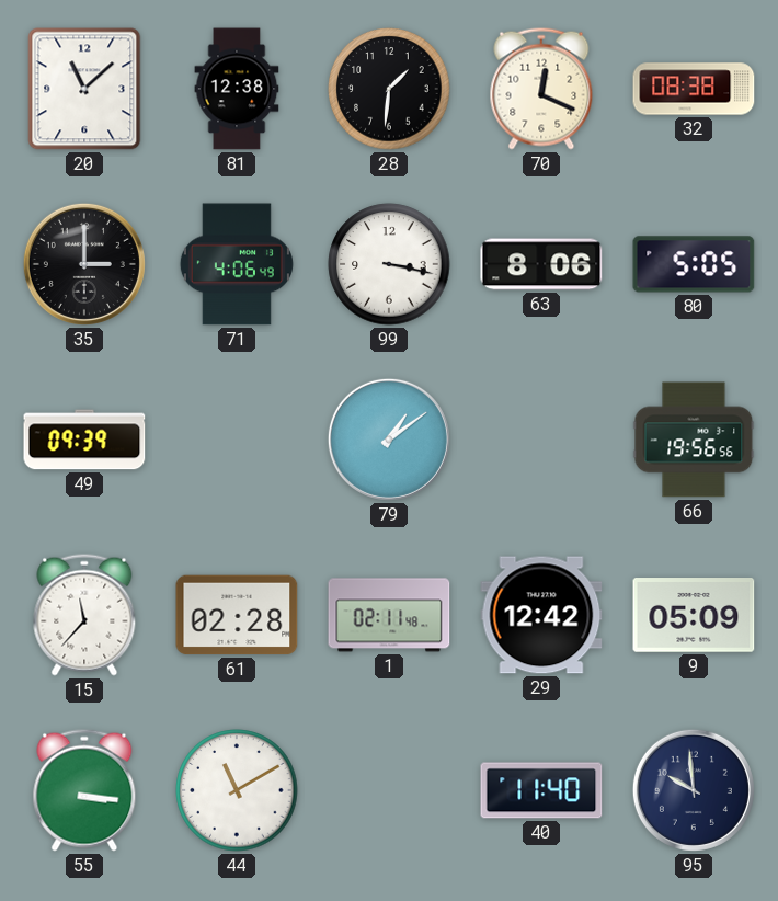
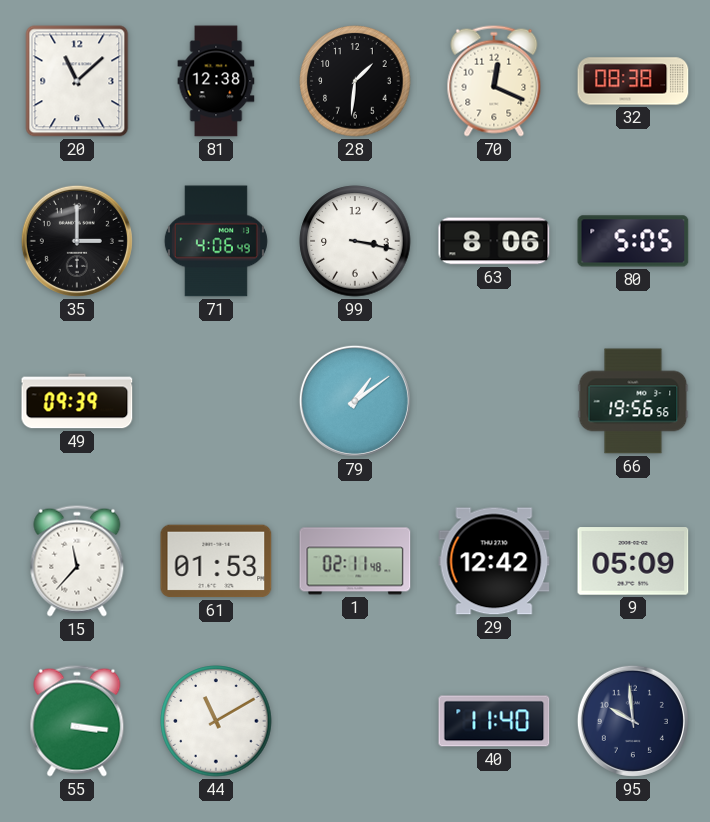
61: 02:28 -> 01:53
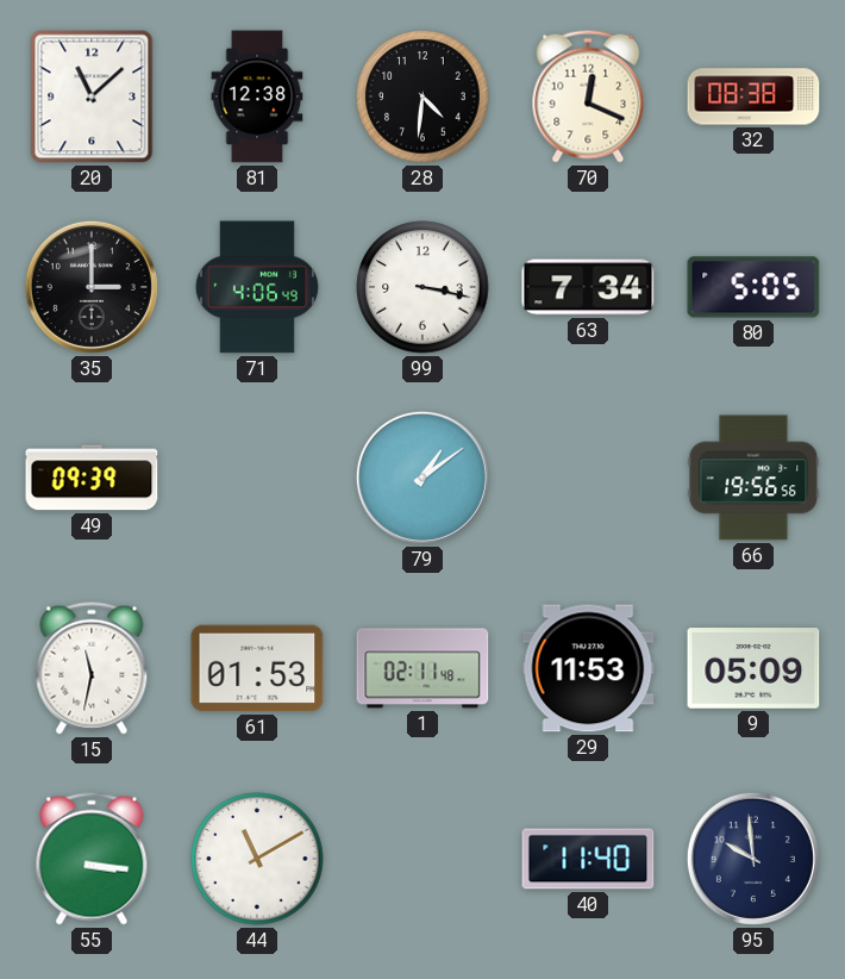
28: 1:31 -> 4:31
63: 8:06 -> 7:34
15: 11:37 -> 11:32
29: 12:42 -> 11:53
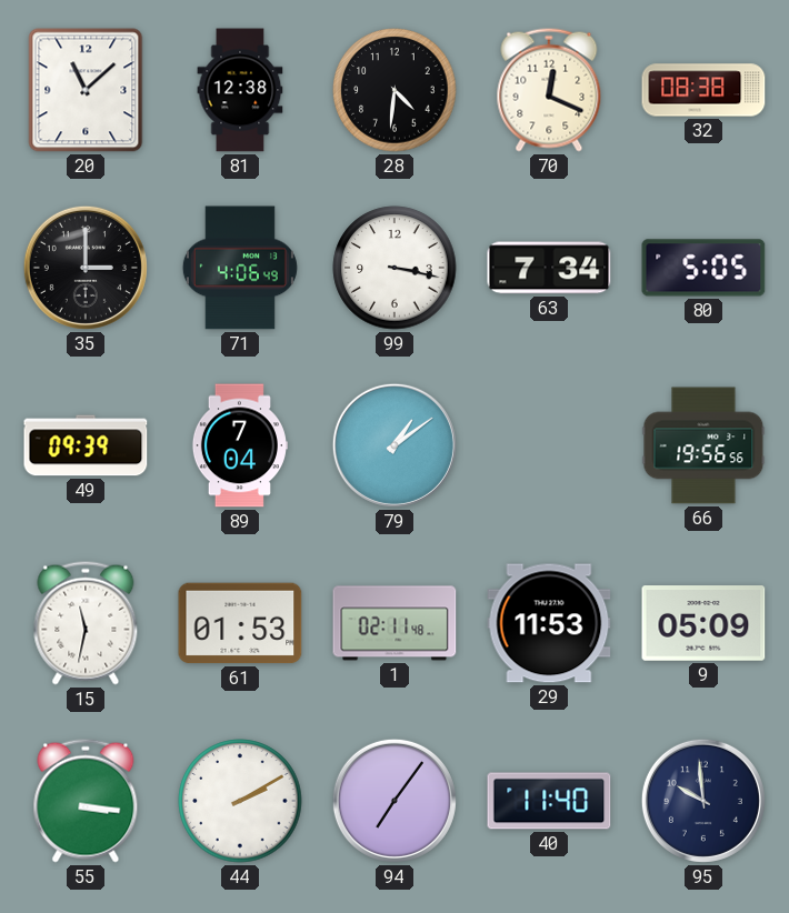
89: none -> 7:04
44: 11:10 -> 2:10
94: none -> 7:06
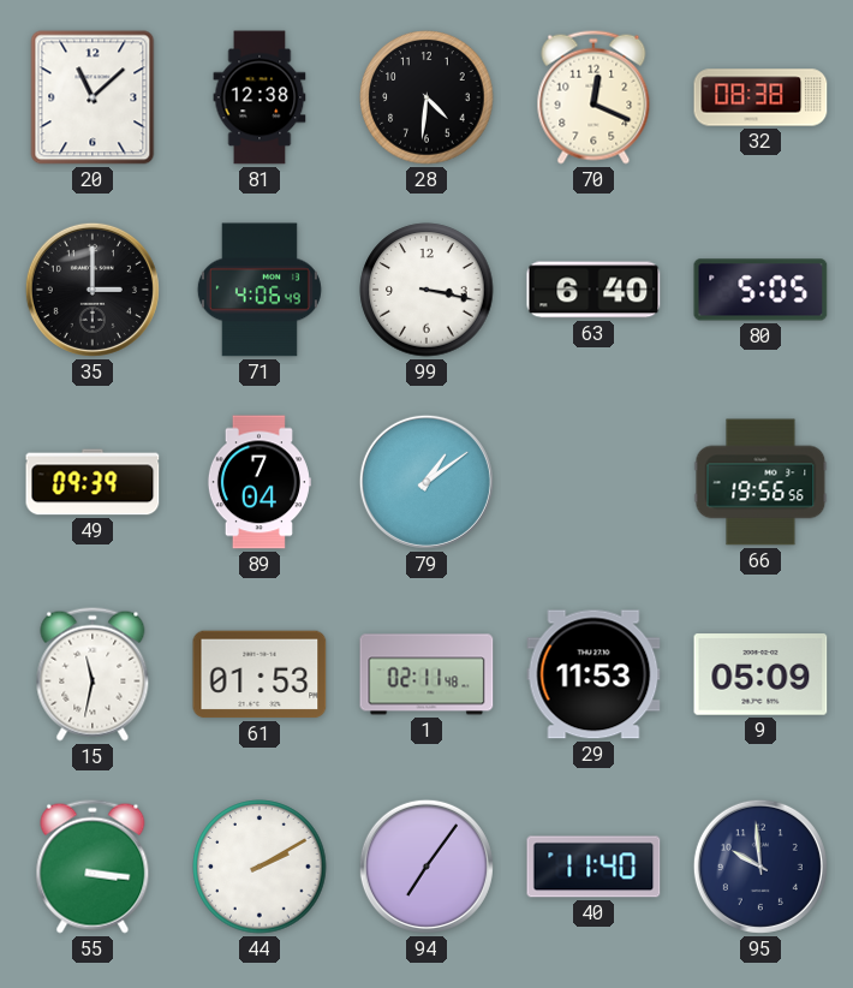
63: 7:34 -> 6:40
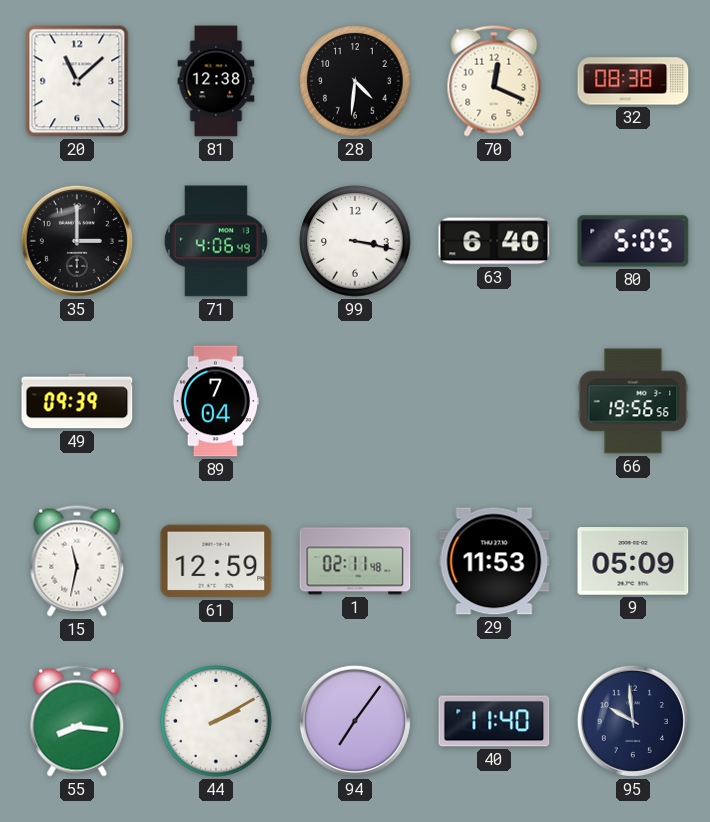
79: 1:09 -> none
61: 01:53 -> 12:59
55: 3:16 -> 8:16
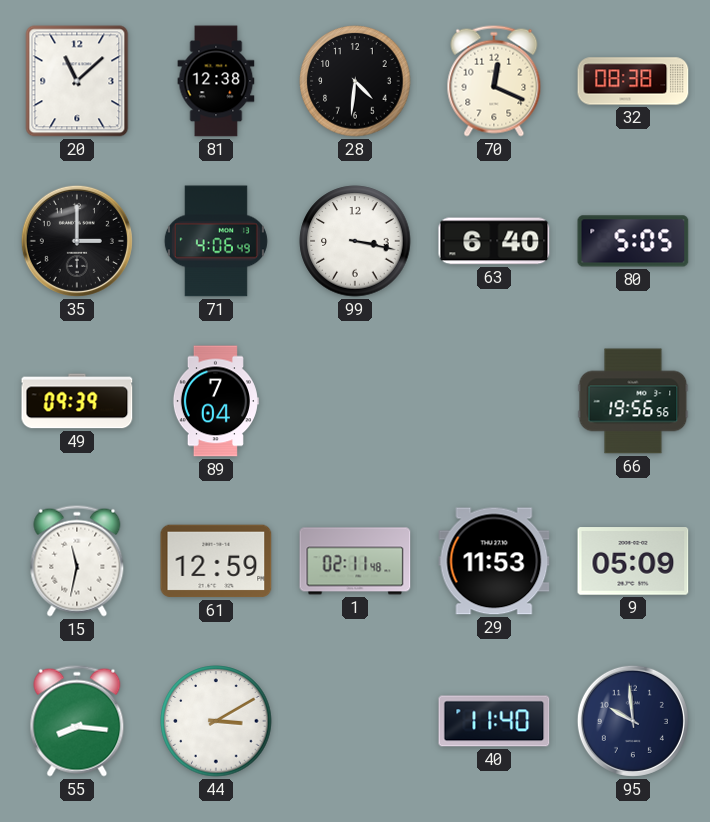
44: 2:10 -> 3:10
94: 7:06 -> none
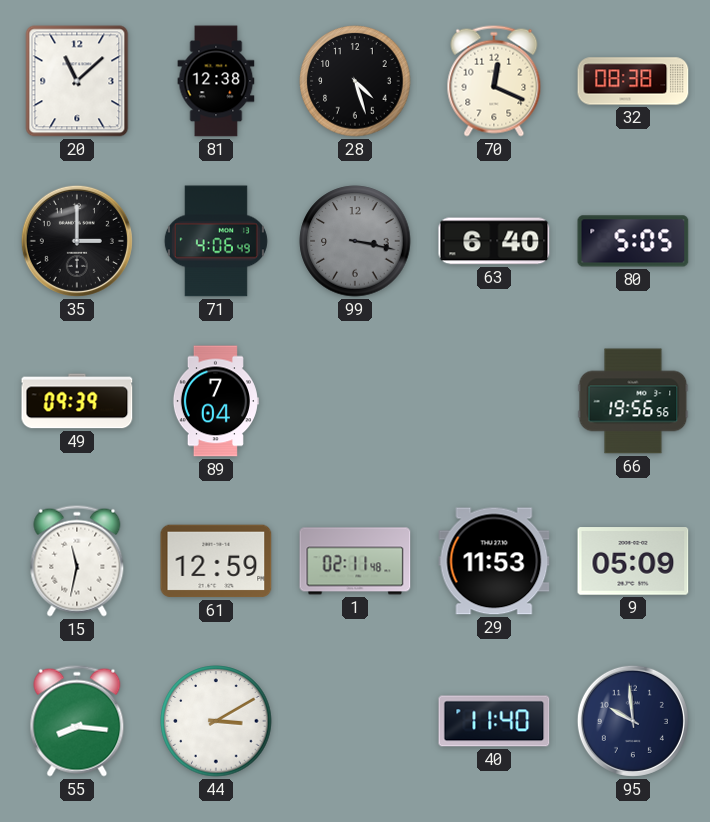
28: 4:31 -> 4:27
99 dial: white -> grey
